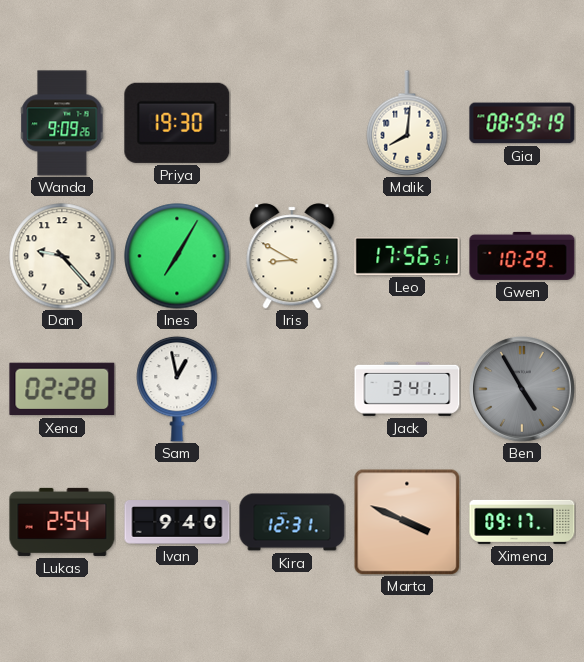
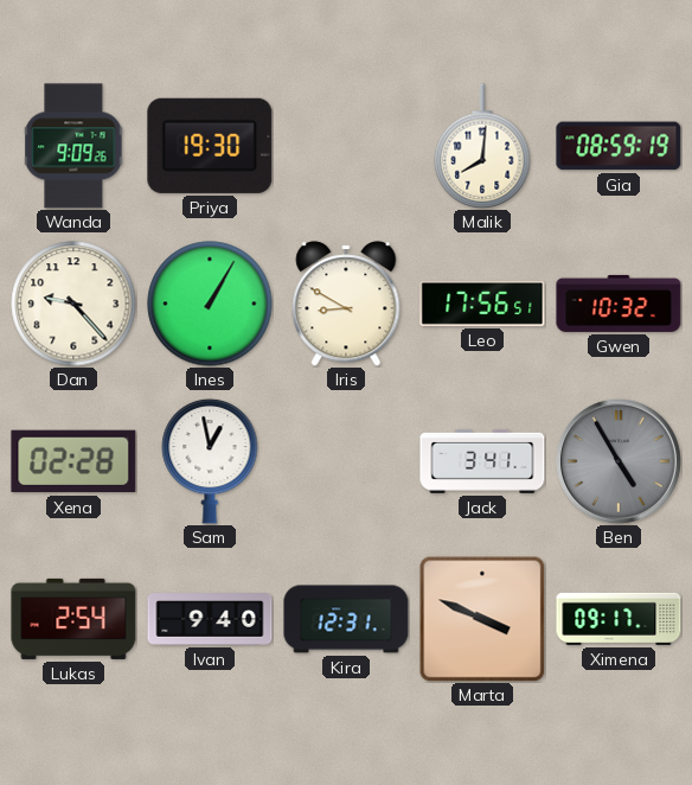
Ines: 7:05 -> 1:05
Gwen: 10:29 -> 10:32
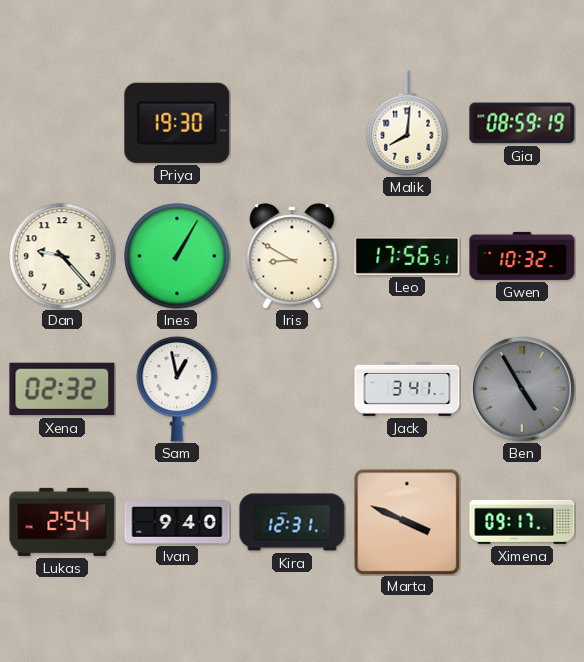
Wanda: 9:09 -> none
Xena: 02:28 -> 02:32
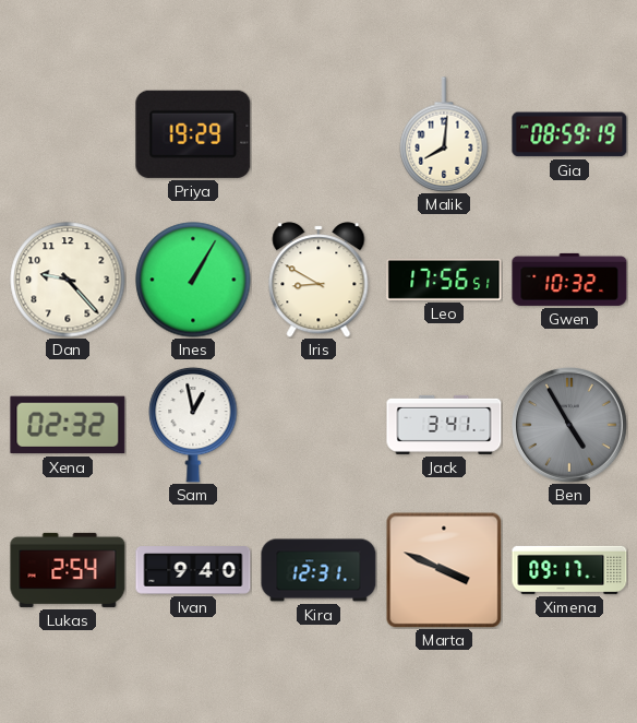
Priya: 19:30 -> 19:29
